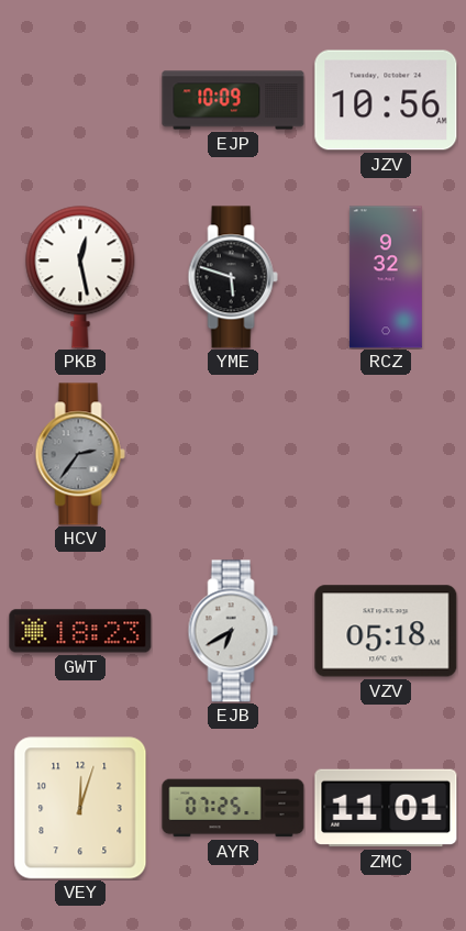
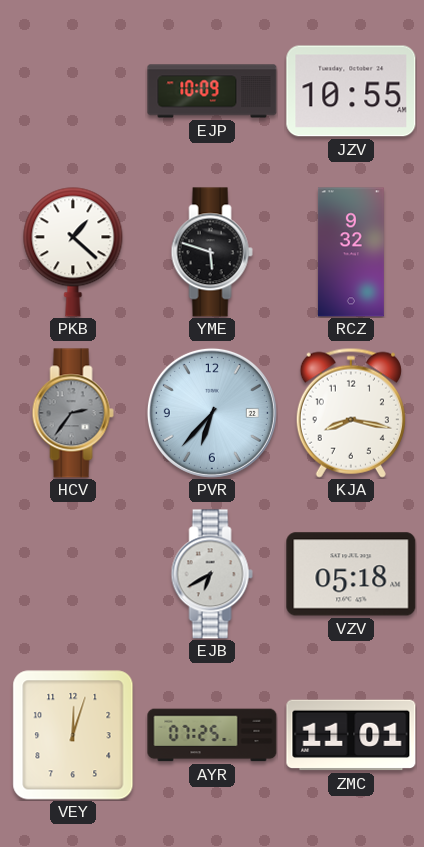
JZV: 10:56 -> 10:55
PKB: 12:28 -> 1:22
PVR: none -> 6:37
KJA: none -> 8:17
GWT: 18:23 -> none
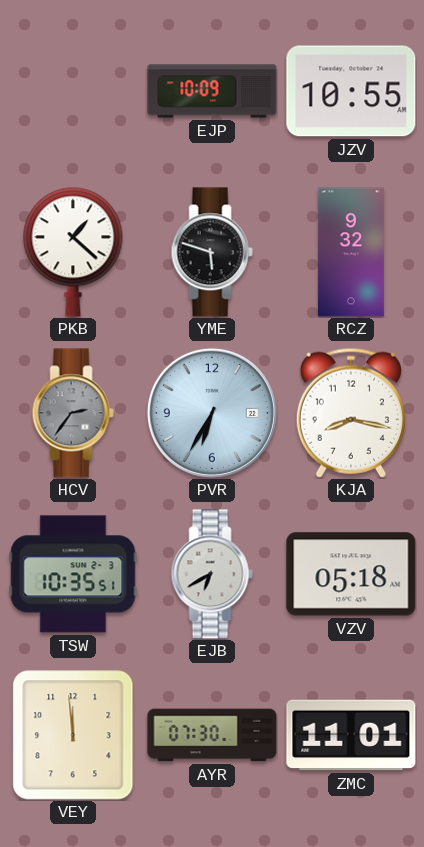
PVR: 6:37 -> 6:35
TSW: none -> 10:35
VEY: 12:03 -> 11:59
AYR: 07:25 -> 07:30
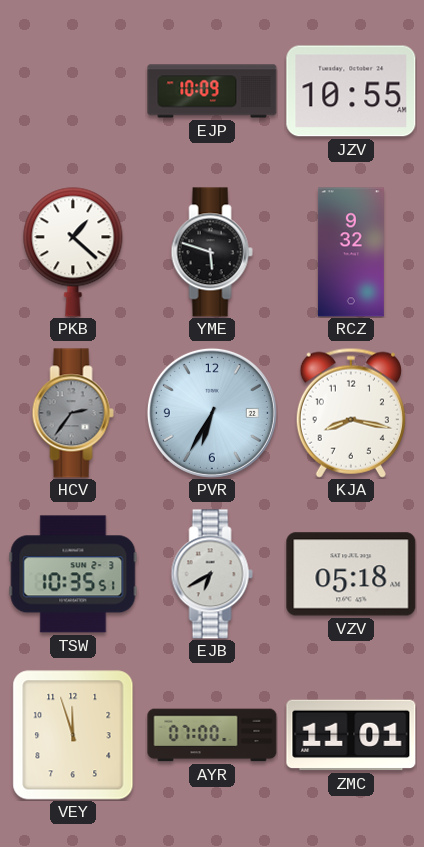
VEY: 11:59 -> 11:57
AYR: 07:30 -> 07:00
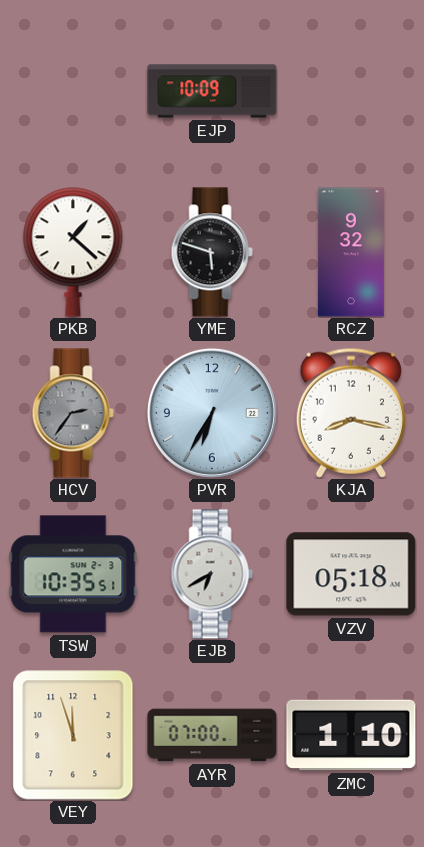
JZV: 10:55 -> none
ZMC: 11:01 -> 1:10
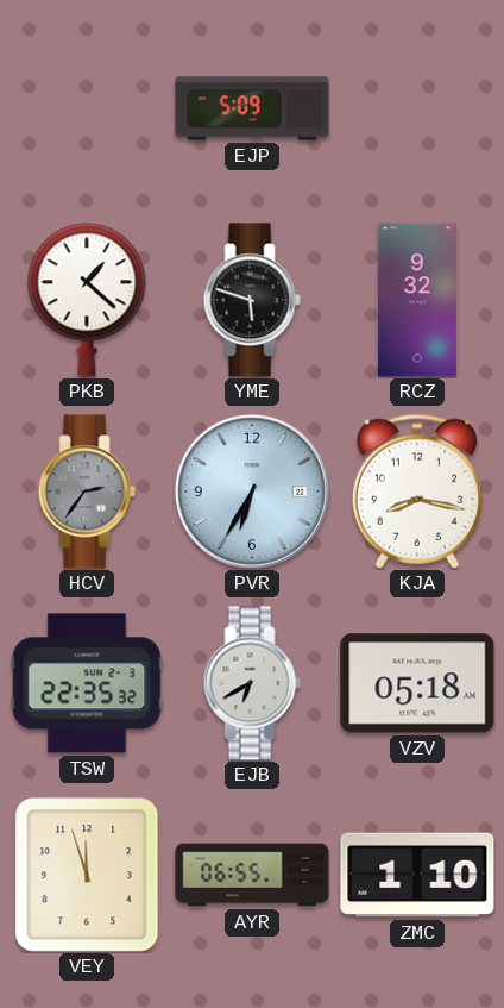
EJP: 10:09 -> 5:09
TSW: 10:35 -> 22:35
AYR: 07:00 -> 06:55
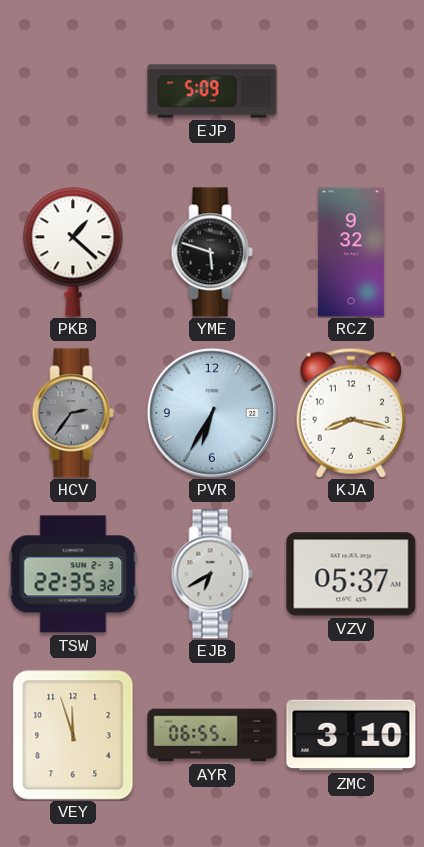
VZV: 05:18 -> 05:37
ZMC: 1:10 -> 3:10
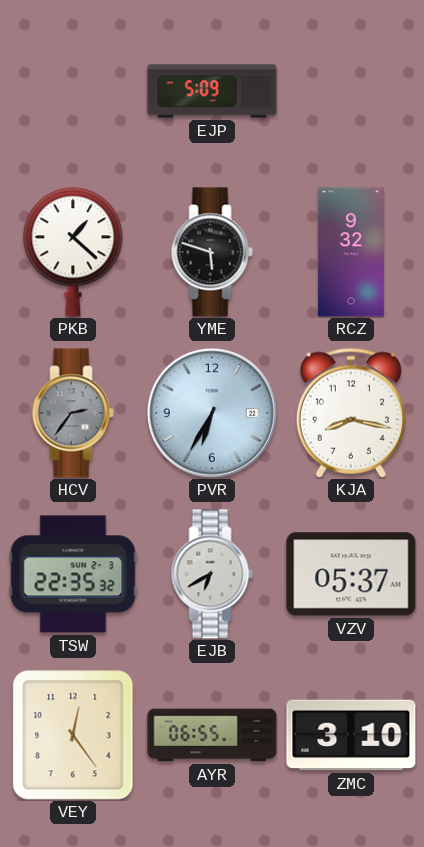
VEY: 11:57 -> 12:24
